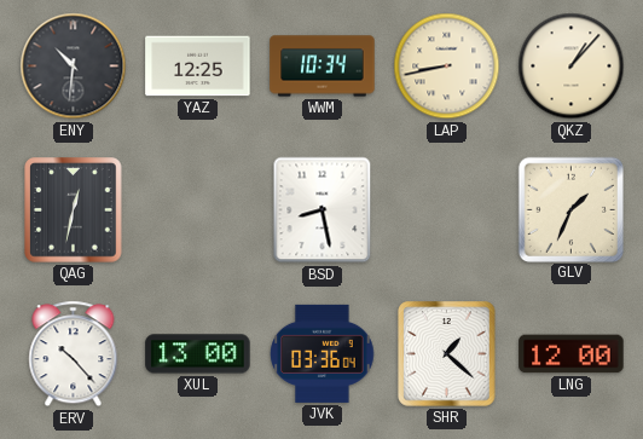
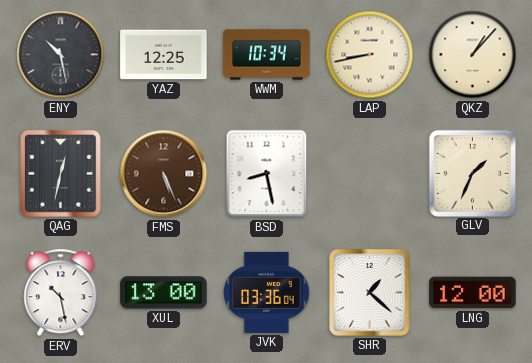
ENY: 10:31 -> 10:28
FMS: none -> 5:26
ERV: 10:23 -> 10:28
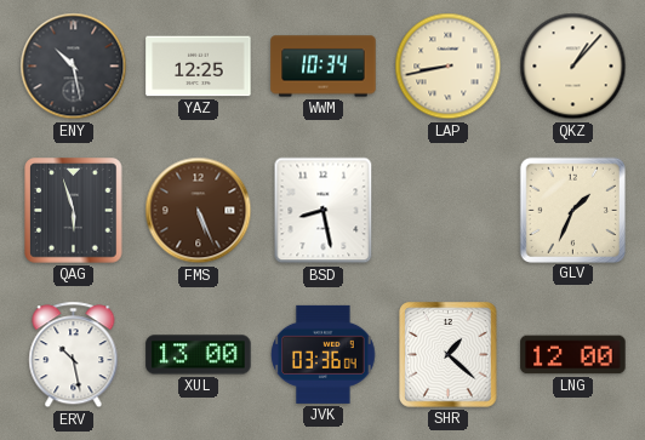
QAG: 12:32 -> 5:57
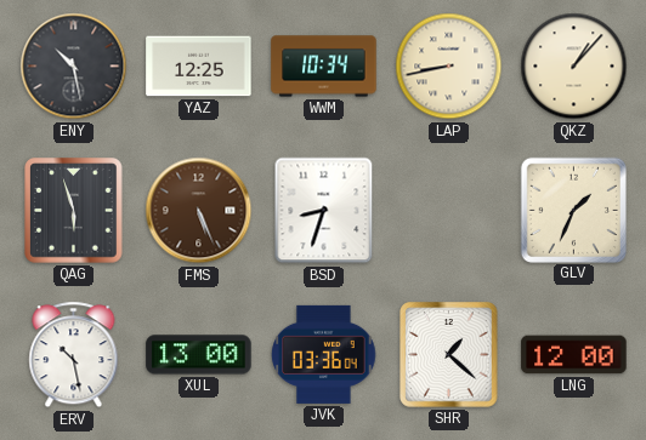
BSD: 8:28 -> 8:33
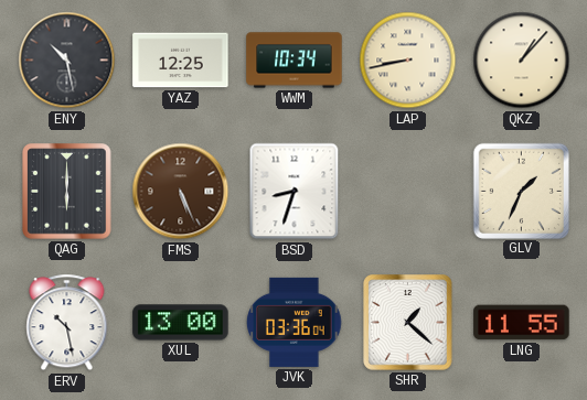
QAG: 5:57 -> 6:00
LNG: 12:00 -> 11:55
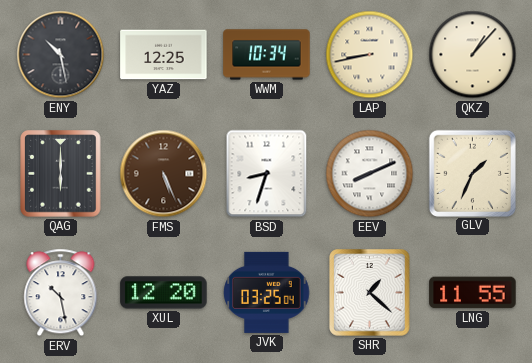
EEV: none -> 8:11
XUL: 13:00 -> 12:20
JVK: 03:36 -> 03:25
